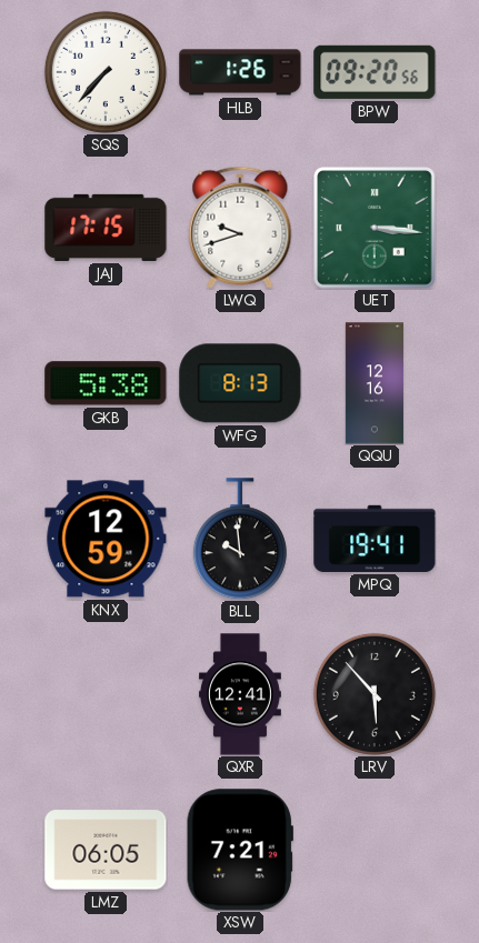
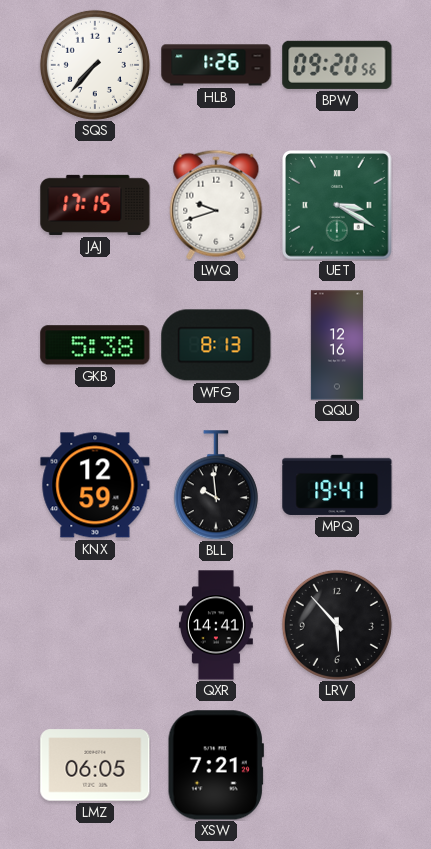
UET: 3:16 -> 3:20
QXR: 12:41 -> 14:41
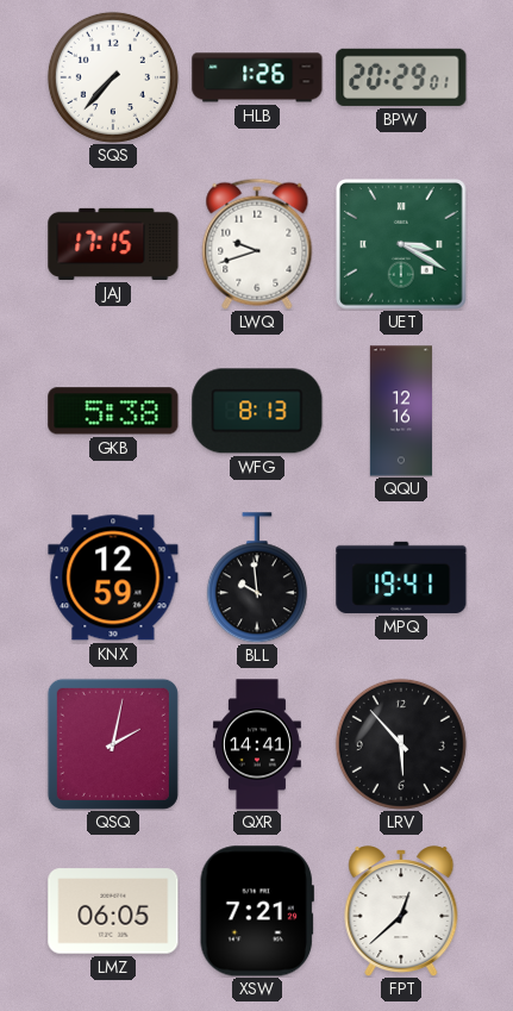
BPW: 09:20 -> 20:29
QSQ: none -> 2:02
FPT: none -> 12:38
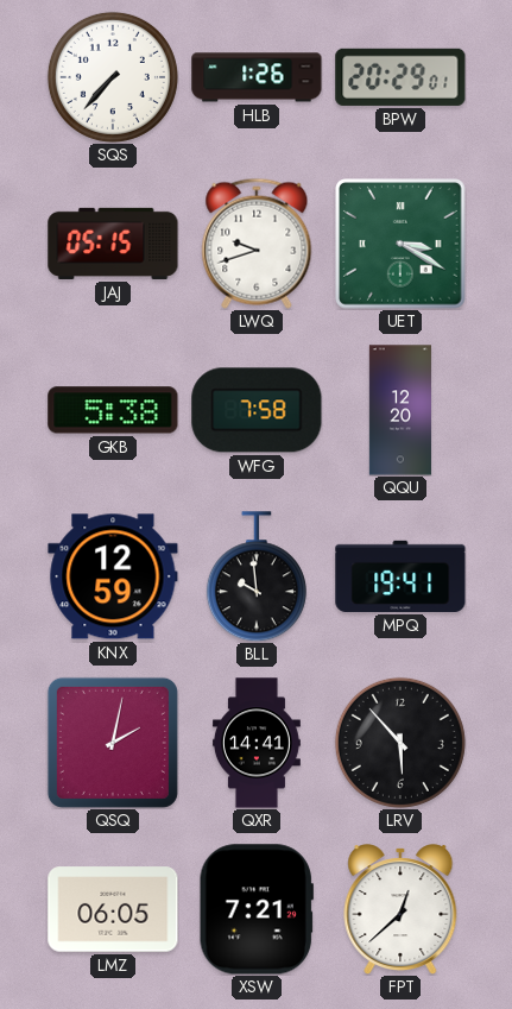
JAJ: 17:15 -> 05:15
WFG: 8:13 -> 7:58
QQU: 12:16 -> 12:20
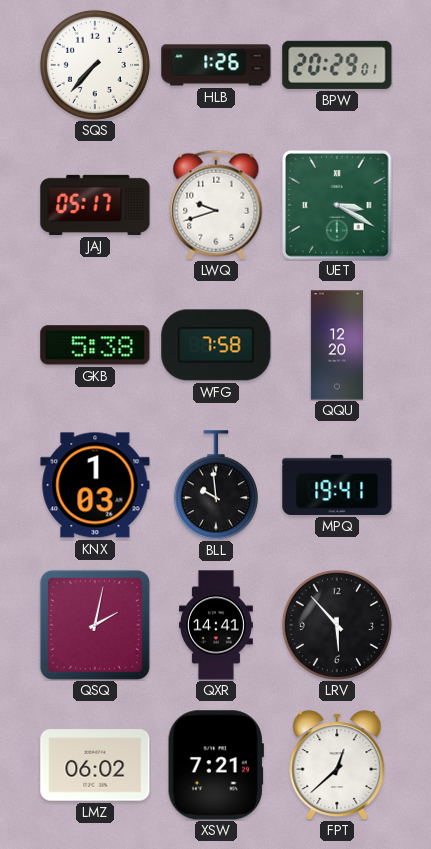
JAJ: 05:15 -> 05:17
KNX: 12:59 -> 1:03
LMZ: 06:05 -> 06:02
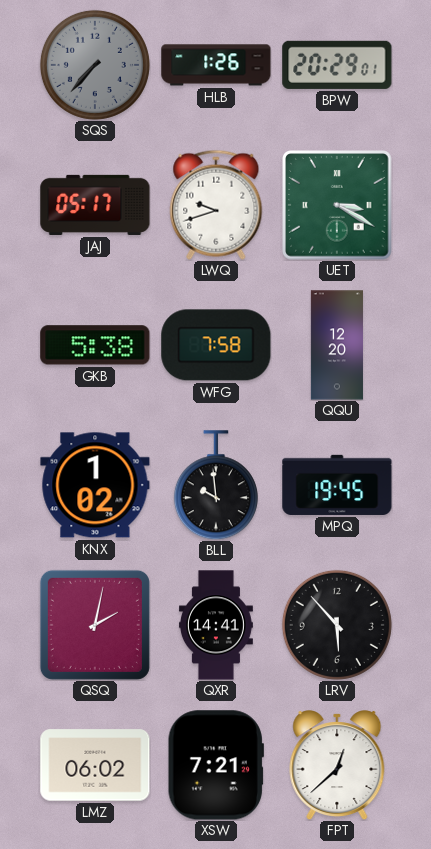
SQS dial: white -> grey
KNX: 1:03 -> 1:02
MPQ: 19:41 -> 19:45
